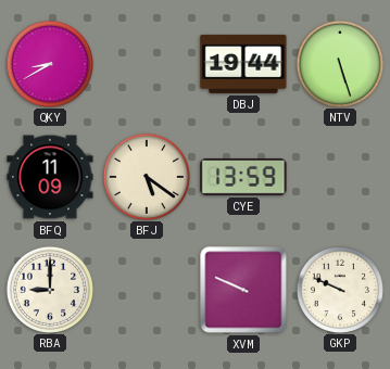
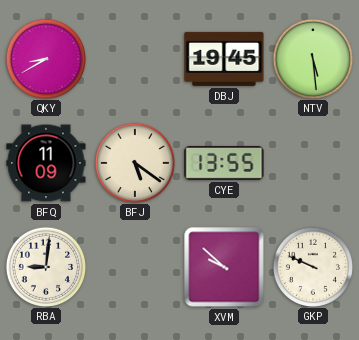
DBJ: 19:44 -> 19:45
NTV: 5:27 -> 5:29
CYE: 13:59 -> 13:55
RBA: 9:00 -> 9:01
XVM: 9:49 -> 9:52
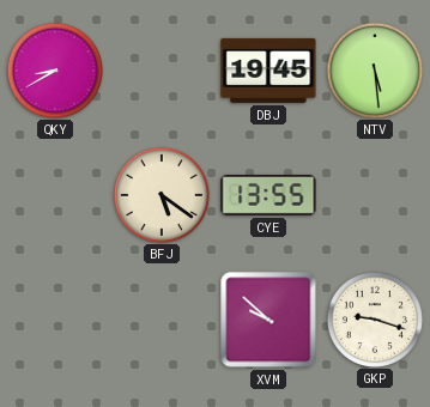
BFQ: 11:09 -> none
RBA: 9:01 -> none
GKP: 9:49 -> 9:18
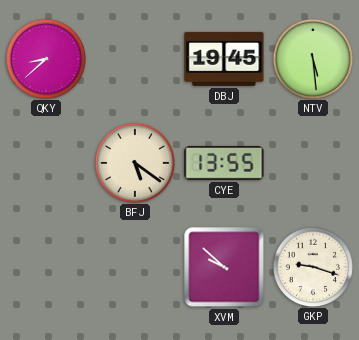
QKY: 8:40 -> 8:38
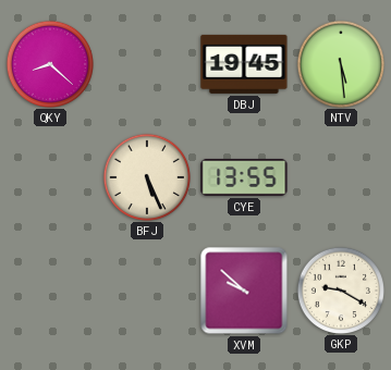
QKY: 8:38 -> 8:22
BFJ: 5:21 -> 5:26
GKP: 9:18 -> 9:20
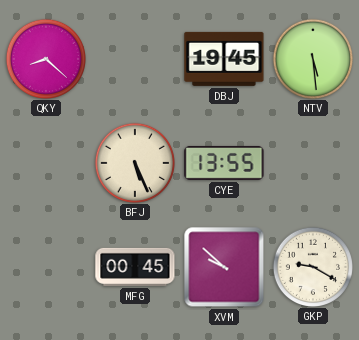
MFG: none -> 00:45
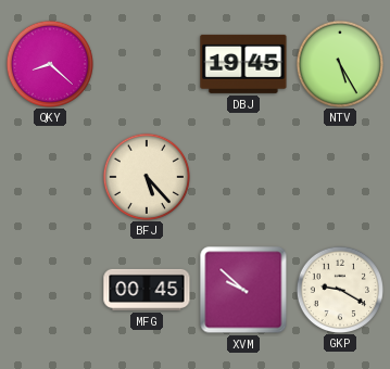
NTV: 5:29 -> 5:25
BFJ: 5:26 -> 5:23
CYE: 13:55 -> none
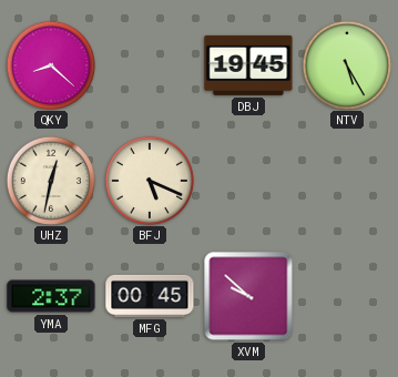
UHZ: none -> 12:32
BFJ: 5:23 -> 5:19
YMA: none -> 2:37
GKP: 9:20 -> none
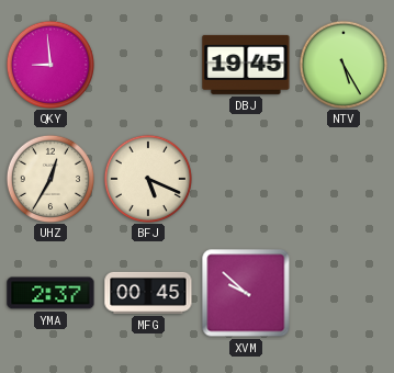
QKY: 8:22 -> 8:59
UHZ: 12:32 -> 12:35
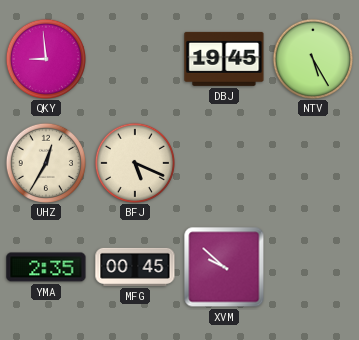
YMA: 2:37 -> 2:35
